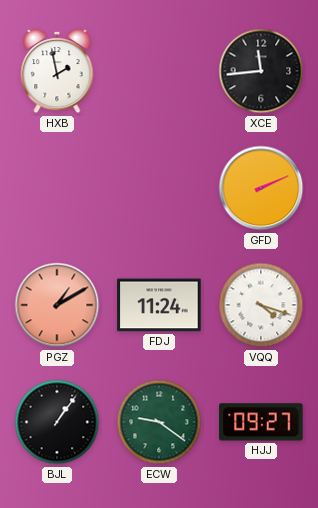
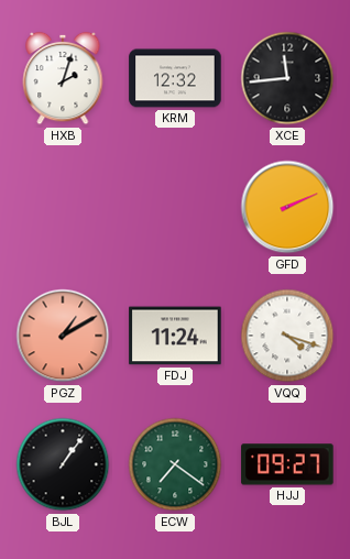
HXB: 1:58 -> 2:03
KRM: none -> 12:32
ECW: 9:21 -> 7:21
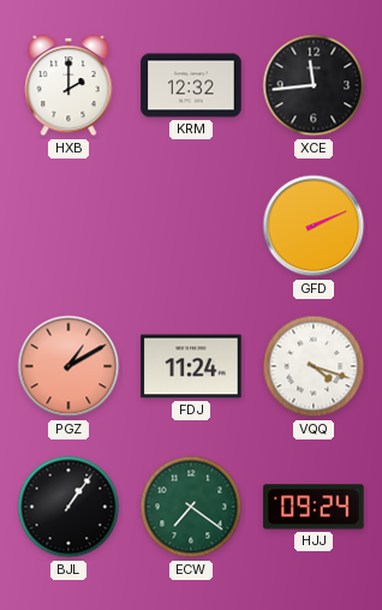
HXB: 2:03 -> 2:00
HJJ: 09:27 -> 09:24
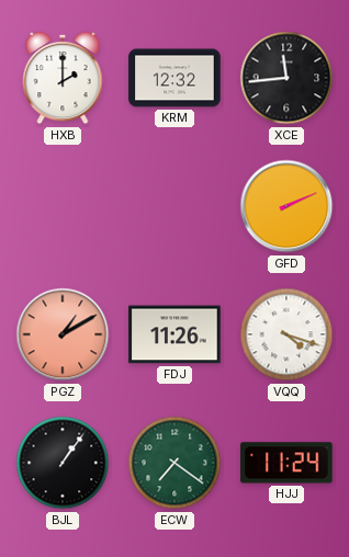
FDJ: 11:24 -> 11:26
HJJ: 09:24 -> 11:24
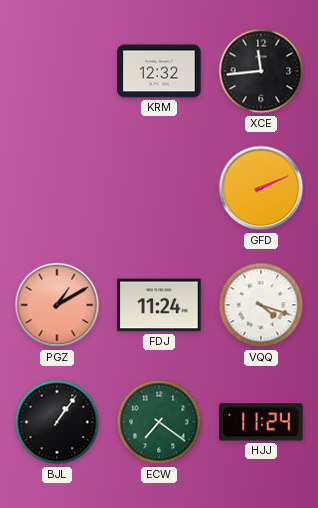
HXB: 2:00 -> none
FDJ: 11:26 -> 11:24
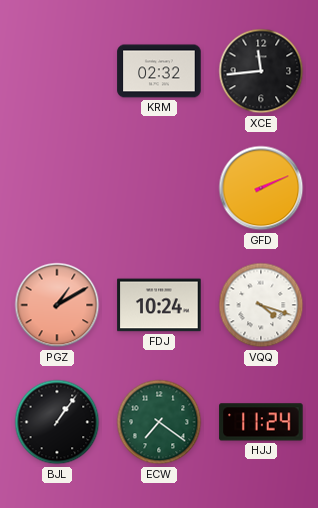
KRM: 12:32 -> 02:32
FDJ: 11:24 -> 10:24
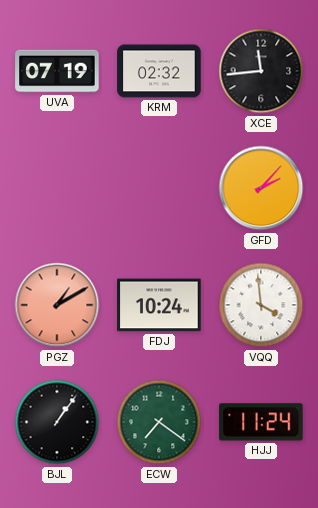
UVA: none -> 07:19
GFD: 2:11 -> 2:07
VQQ: 4:18 -> 3:59
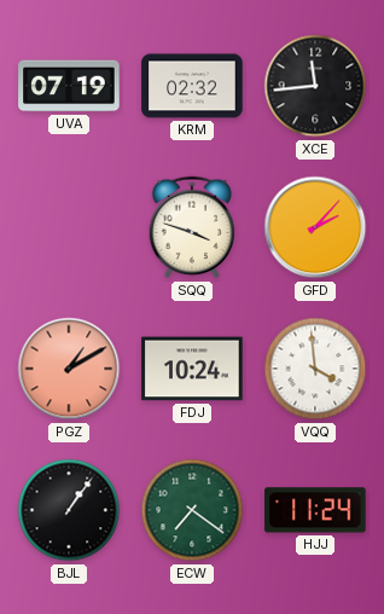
SQQ: none -> 3:48
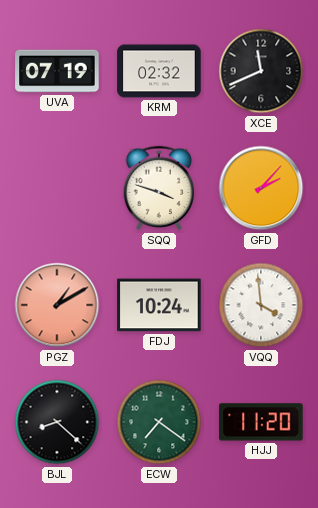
XCE: 11:44 -> 11:41
BJL: 1:06 -> 8:22
HJJ: 11:24 -> 11:20
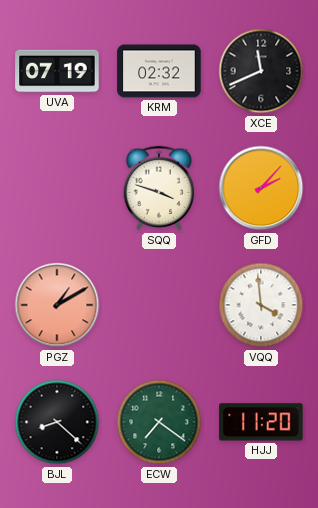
FDJ: 10:24 -> none
